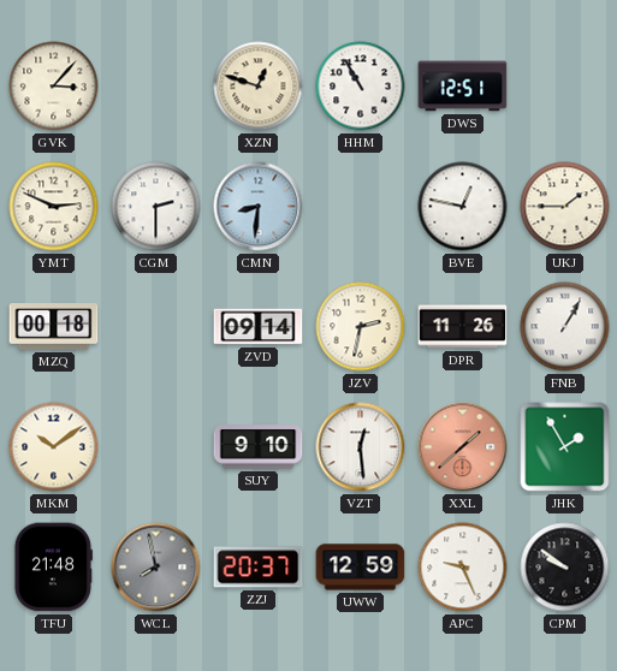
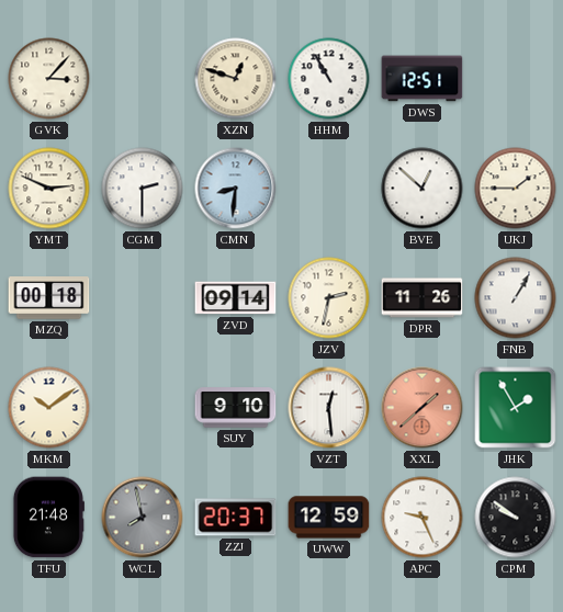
BVE: 12:47 -> 12:52
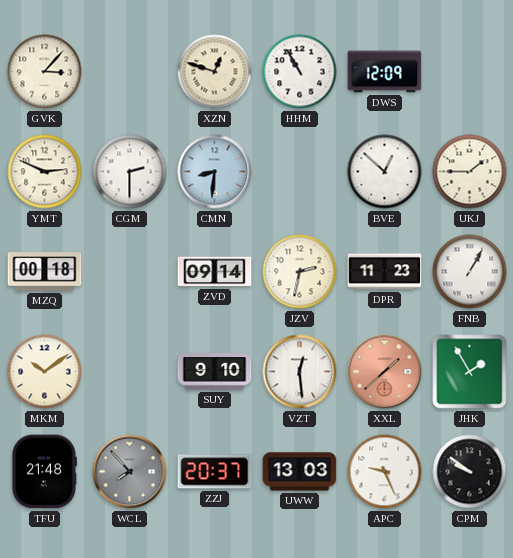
DWS: 12:51 -> 12:09
DPR: 11:26 -> 11:23
WCL: 7:58 -> 7:53
UWW: 12:59 -> 13:03
